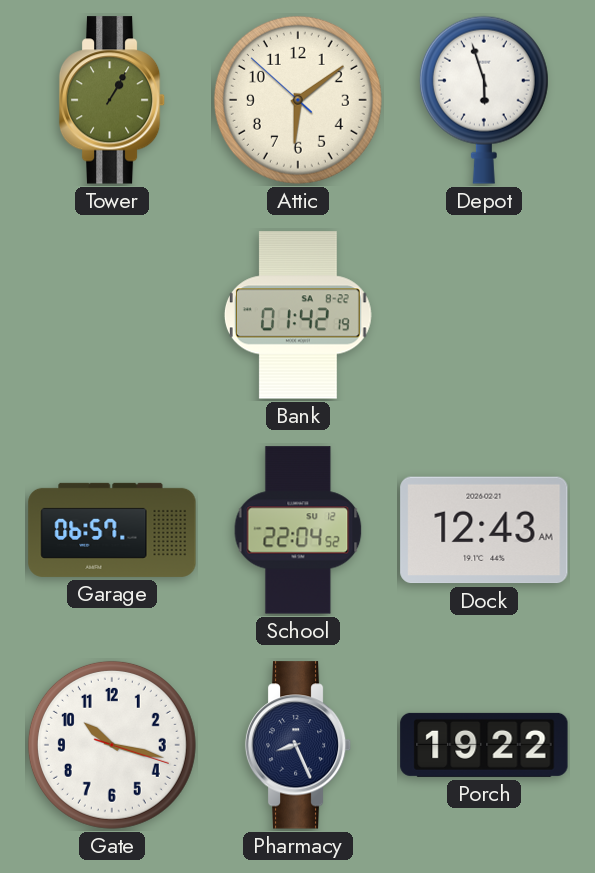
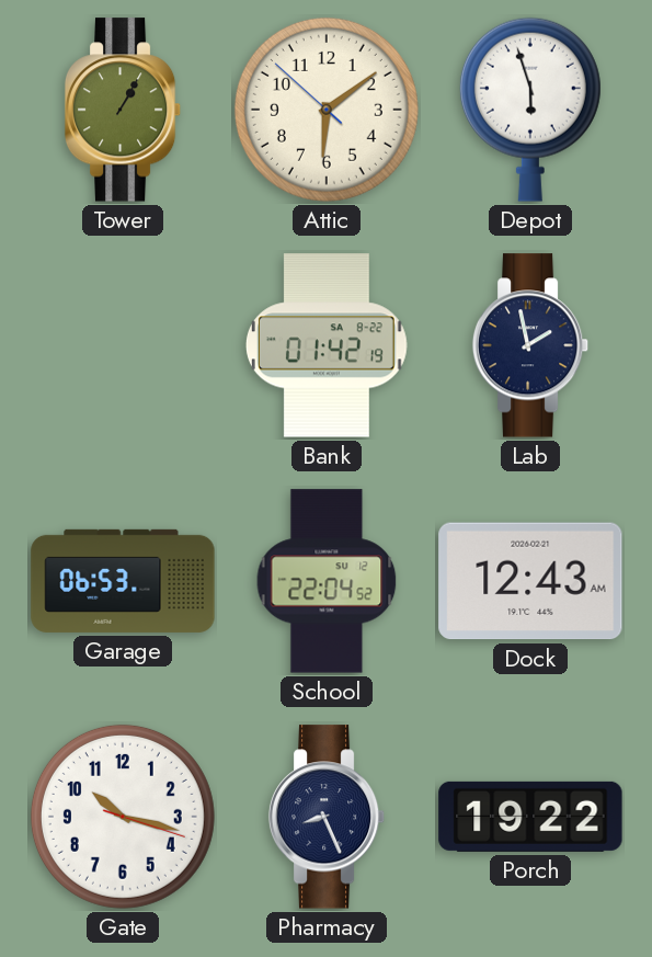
Lab: none -> 1:58
Garage: 06:57 -> 06:53
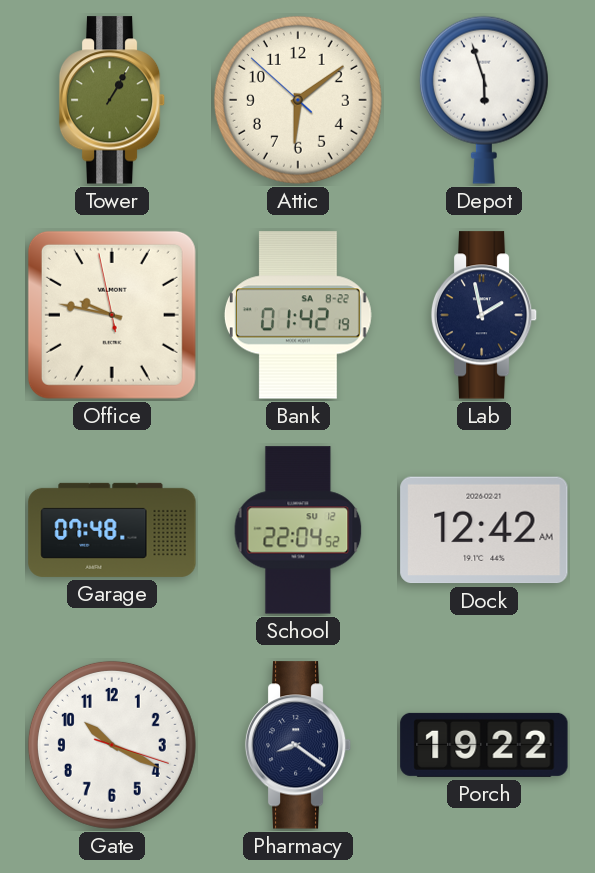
Office: none -> 9:46
Garage: 06:53 -> 07:48
Dock: 12:43 -> 12:42
Gate: 10:17 -> 10:19
Pharmacy: 8:26 -> 8:21
